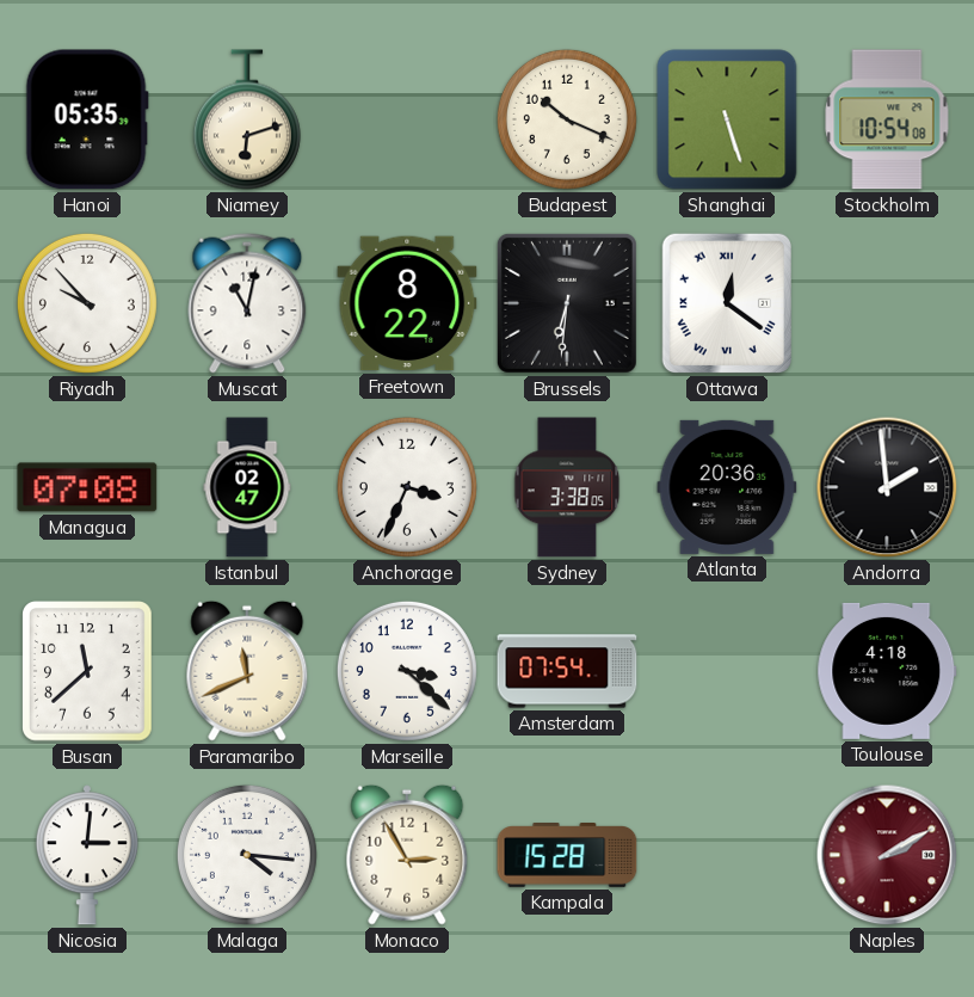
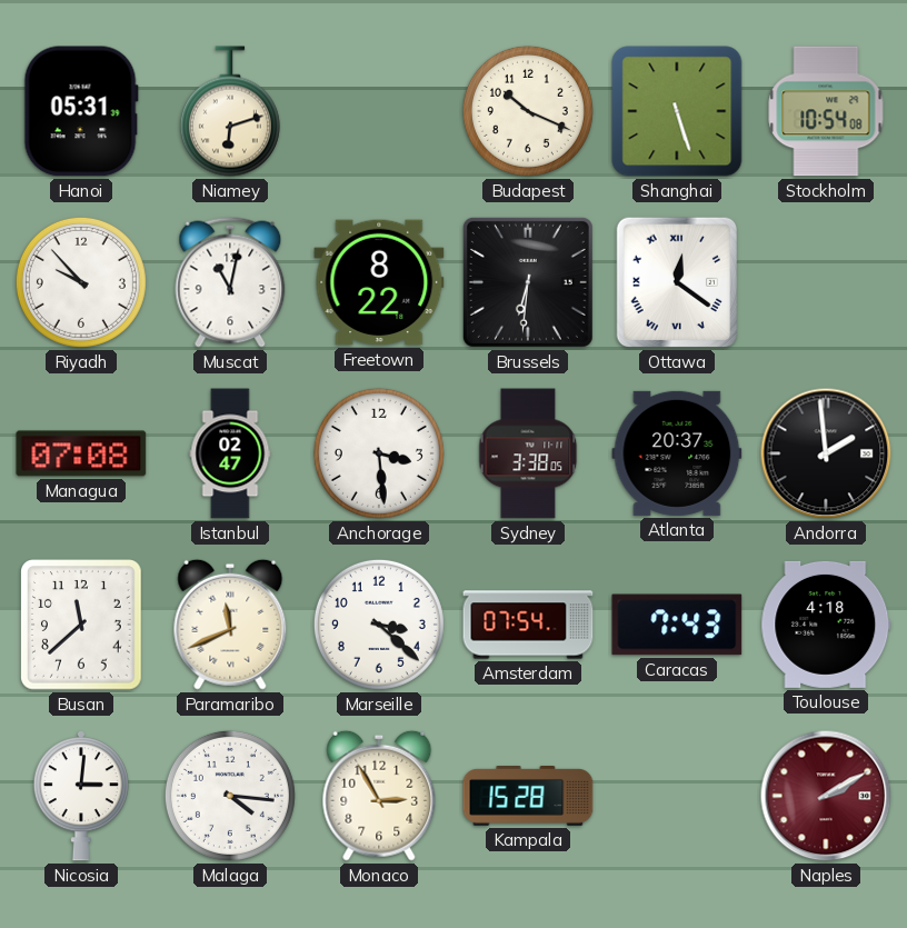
Hanoi: 05:35 -> 05:31
Anchorage: 3:34 -> 3:29
Atlanta: 20:36 -> 20:37
Caracas: none -> 7:43
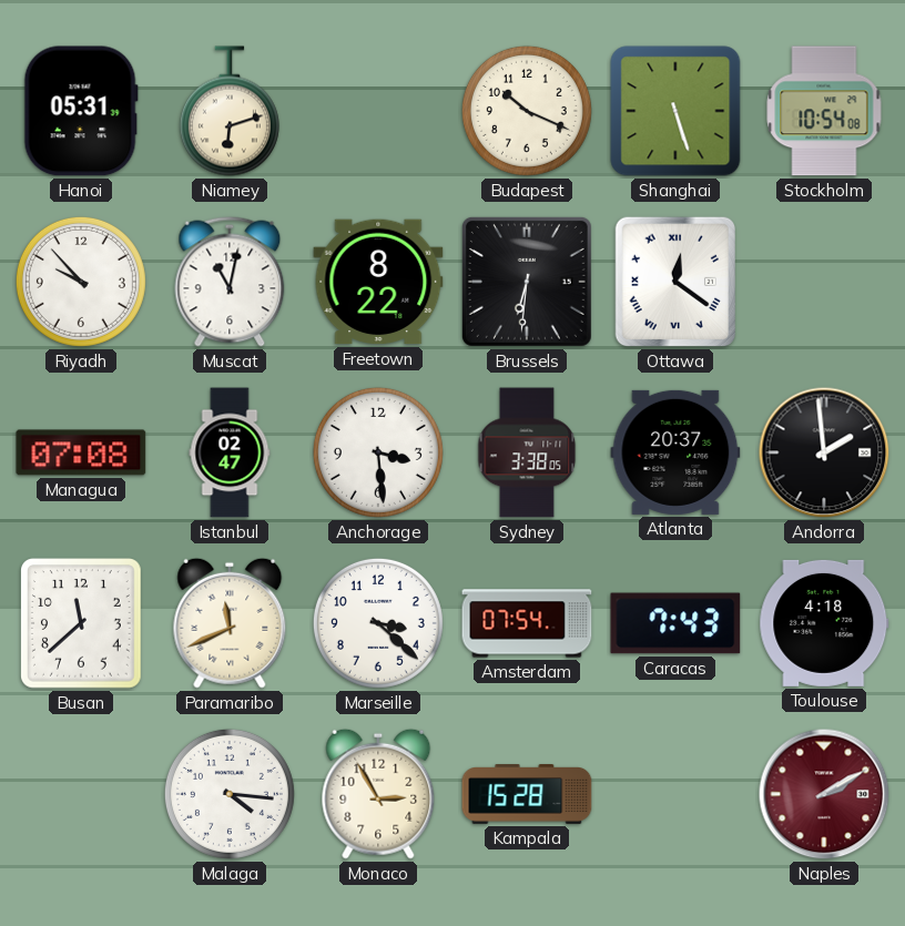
Nicosia: 3:01 -> none
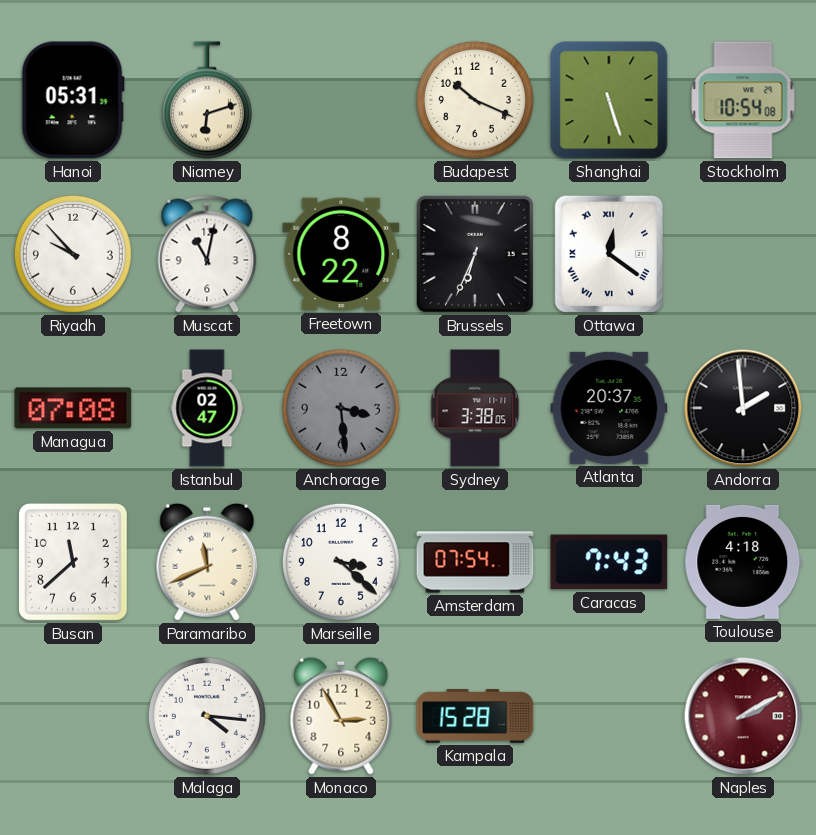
Brussels: 6:31 -> 6:34
Anchorage dial: white -> grey
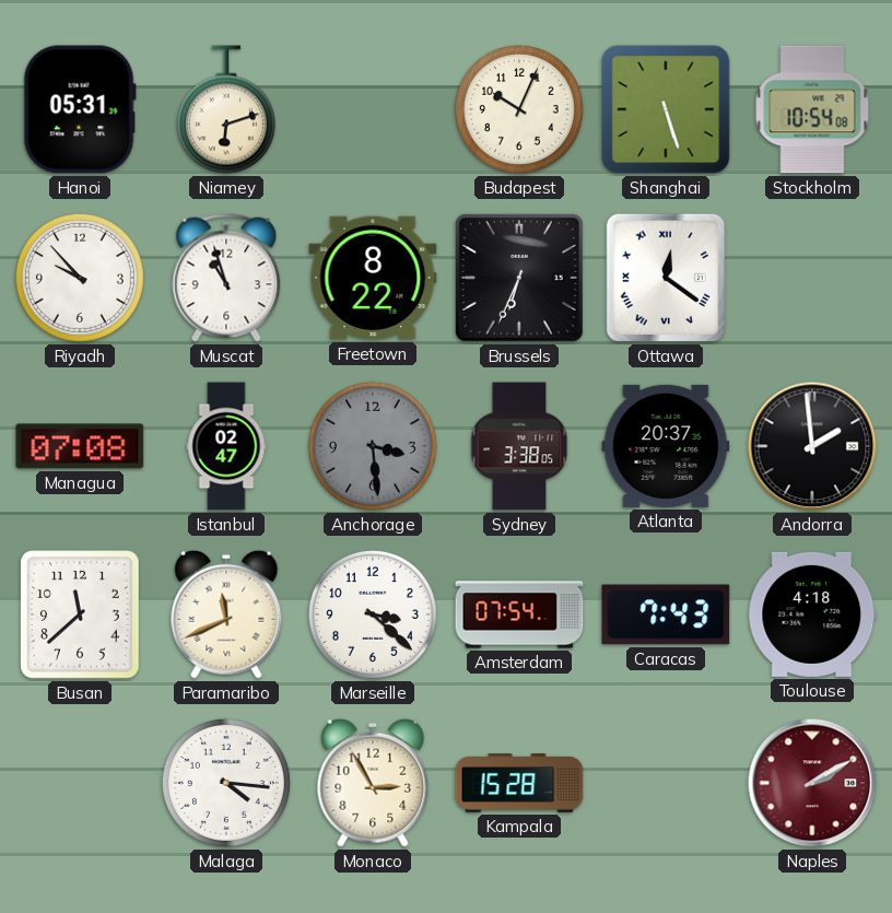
Budapest: 10:19 -> 10:04
Muscat: 11:02 -> 10:57
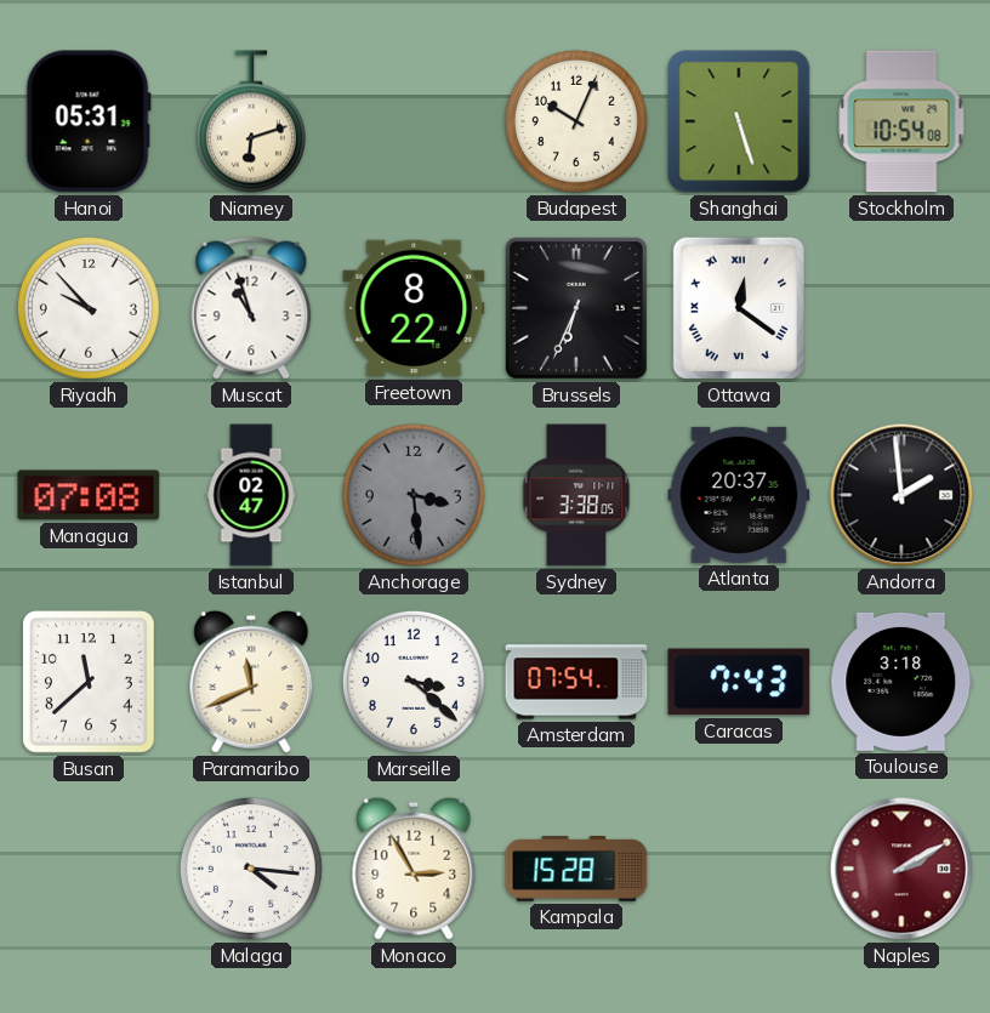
Toulouse: 4:18 -> 3:18
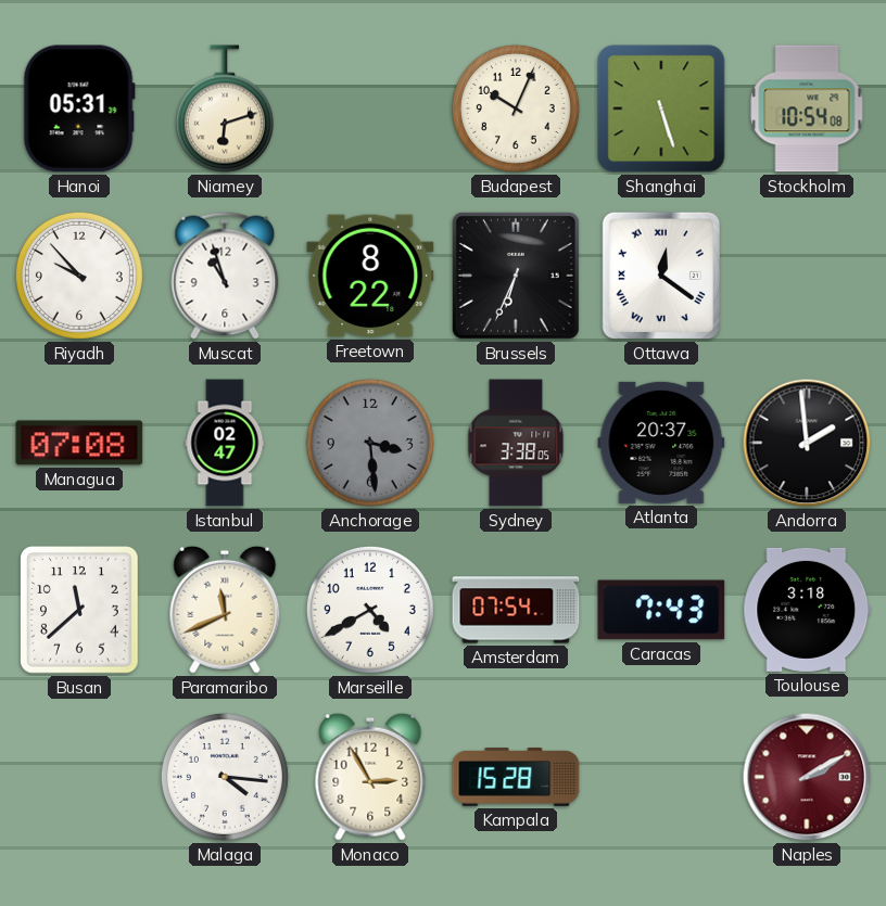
Marseille: 3:22 -> 4:40
